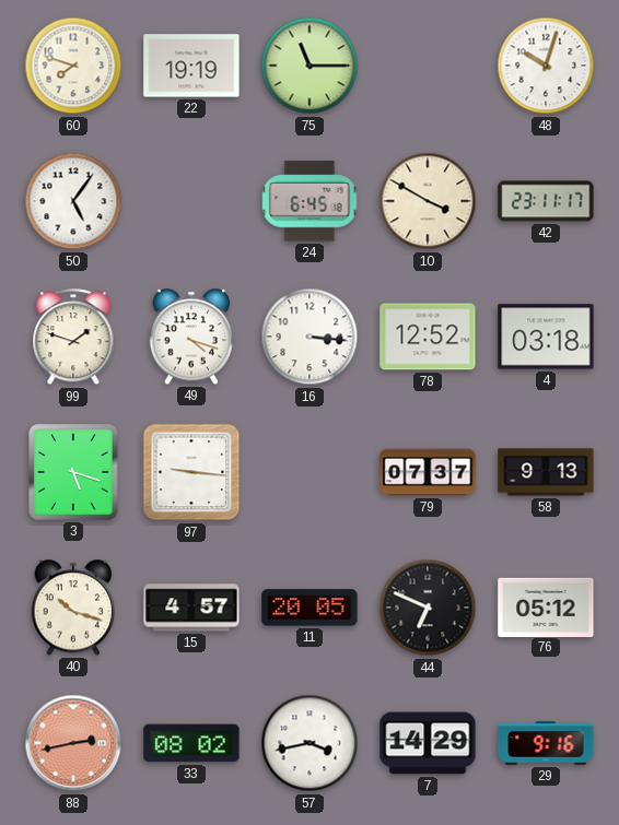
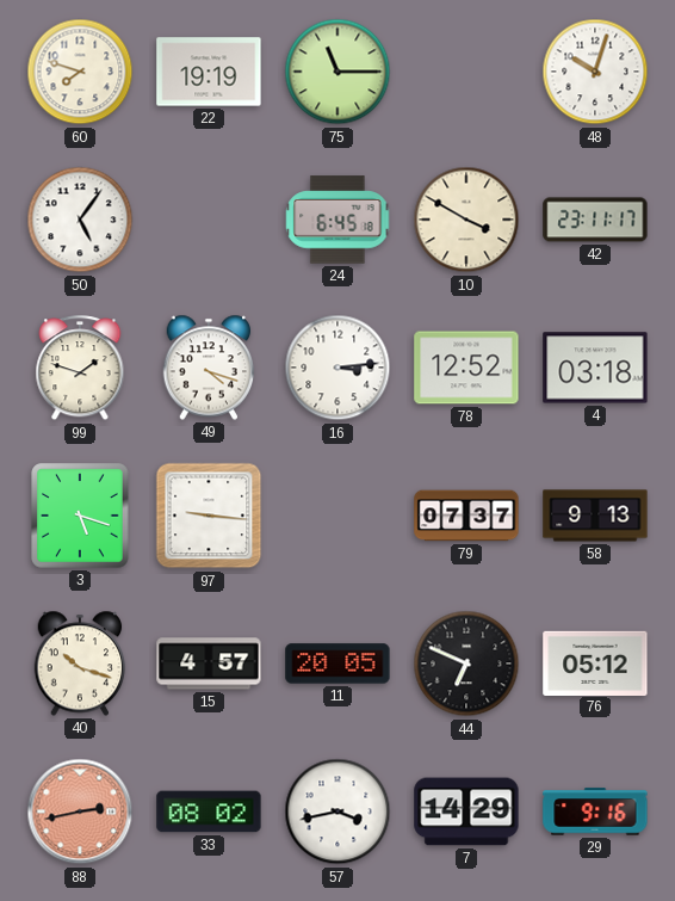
16: 3:16 -> 3:14
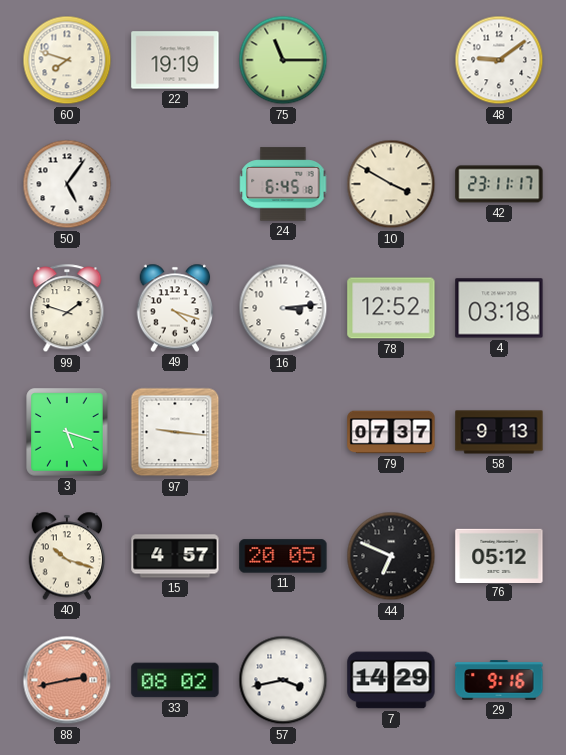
48: 10:03 -> 9:09
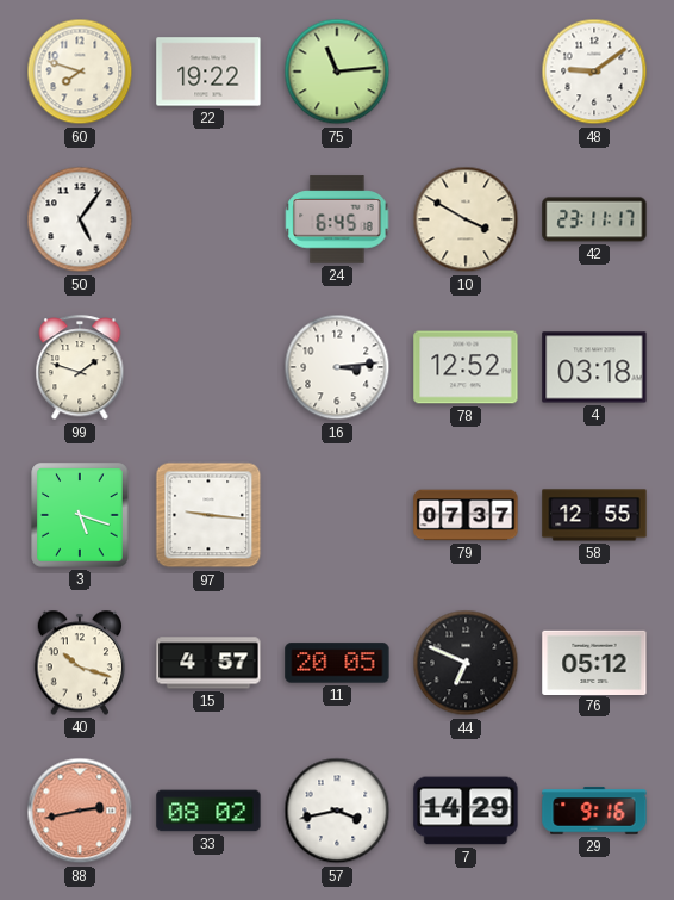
22: 19:19 -> 19:22
75: 11:15 -> 11:14
49: 4:18 -> none
58: 9:13 -> 12:55
